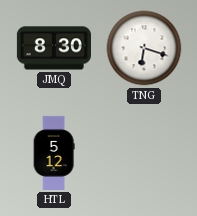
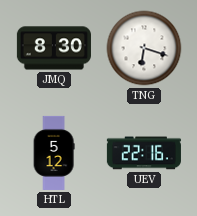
UEV: none -> 22:16
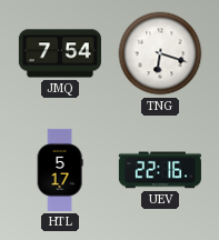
JMQ: 8:30 -> 7:54
HTL: 5:12 -> 5:17
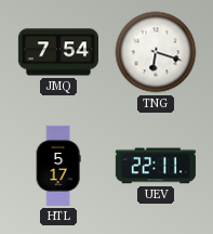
UEV: 22:16 -> 22:11
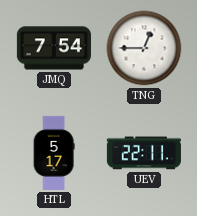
TNG: 6:18 -> 12:45
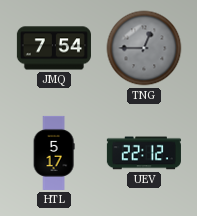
TNG dial: white -> grey
UEV: 22:11 -> 22:12
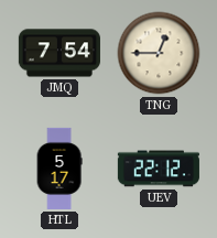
TNG dial: grey -> cream
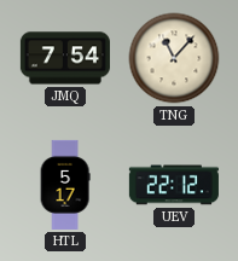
TNG: 12:45 -> 11:07
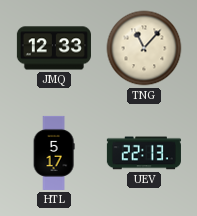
JMQ: 7:54 -> 12:33
UEV: 22:12 -> 22:13
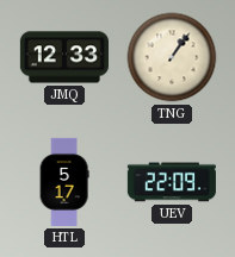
TNG: 11:07 -> 1:06
UEV: 22:13 -> 22:09
